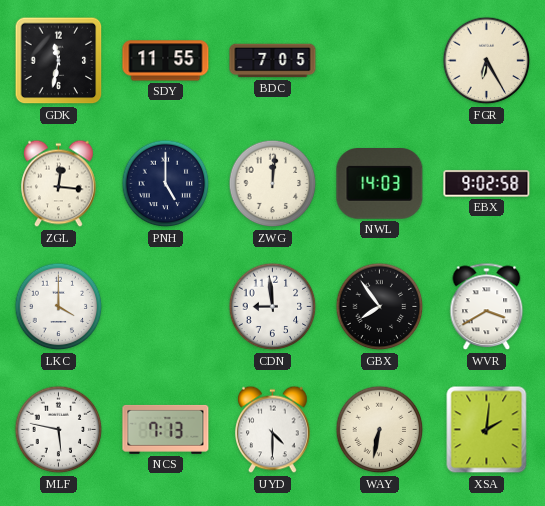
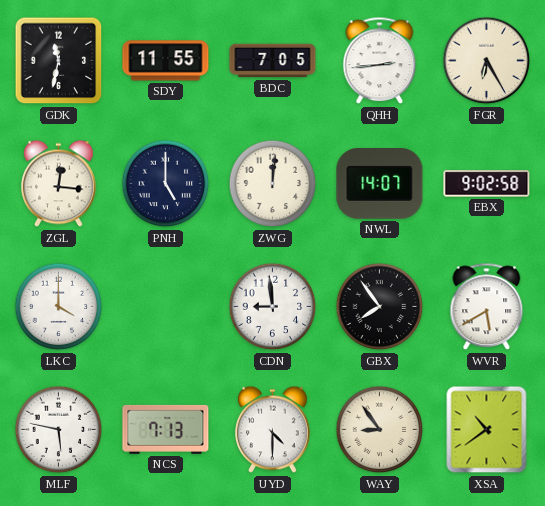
QHH: none -> 2:44
NWL: 14:03 -> 14:07
WVR: 3:40 -> 5:40
WAY: 6:32 -> 8:54
XSA: 2:01 -> 10:39
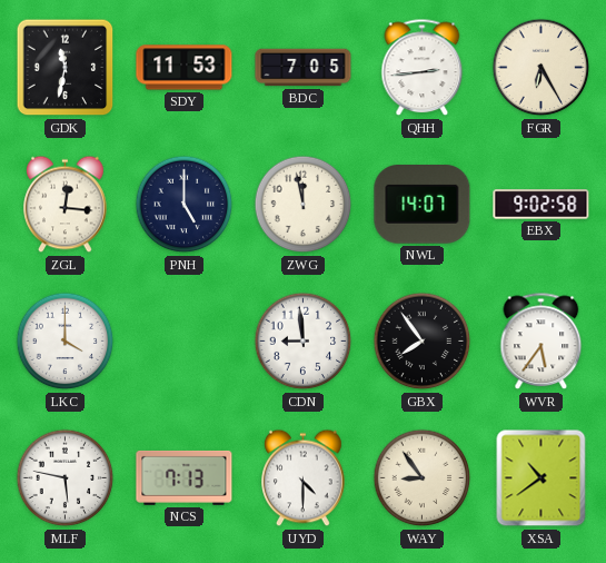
SDY: 11:55 -> 11:53
ZWG: 12:01 -> 11:58
WVR: 5:40 -> 5:36
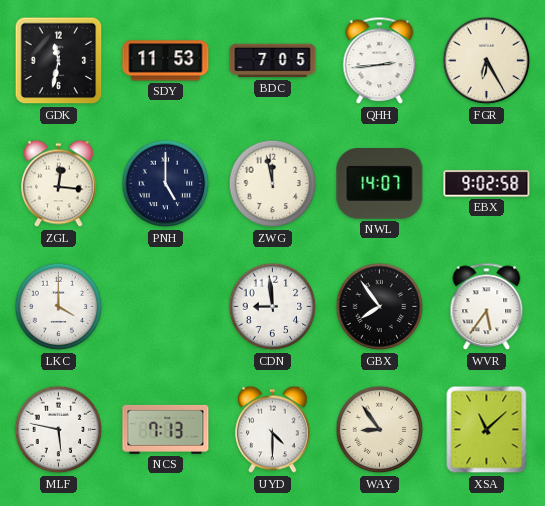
XSA: 10:39 -> 11:08
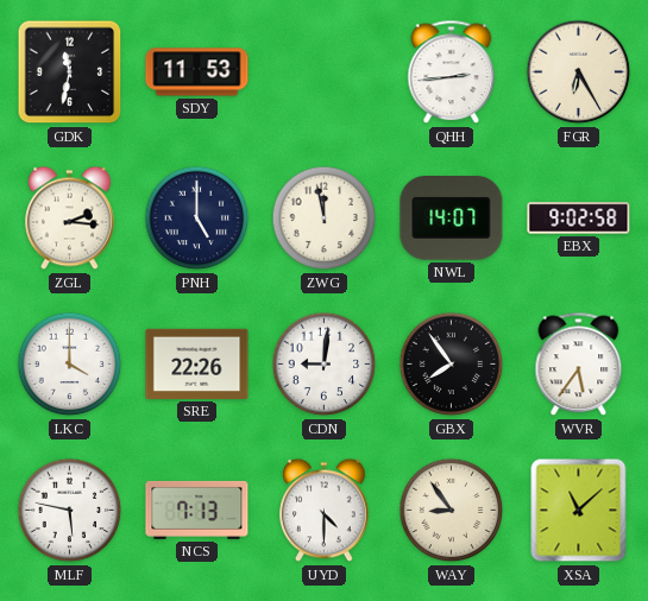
BDC: 7:05 -> none
ZGL: 12:16 -> 2:16
SRE: none -> 22:26
CDN: 8:59 -> 9:01
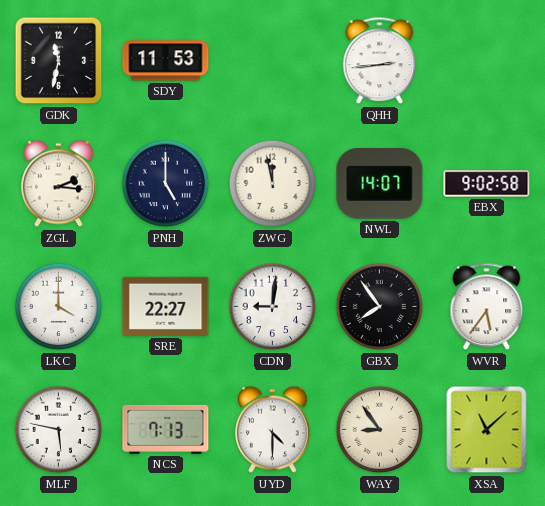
FGR: 6:25 -> none
SRE: 22:26 -> 22:27
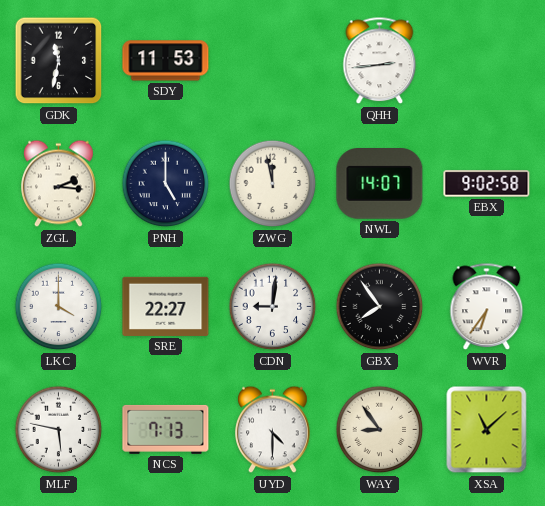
WVR: 5:36 -> 6:36
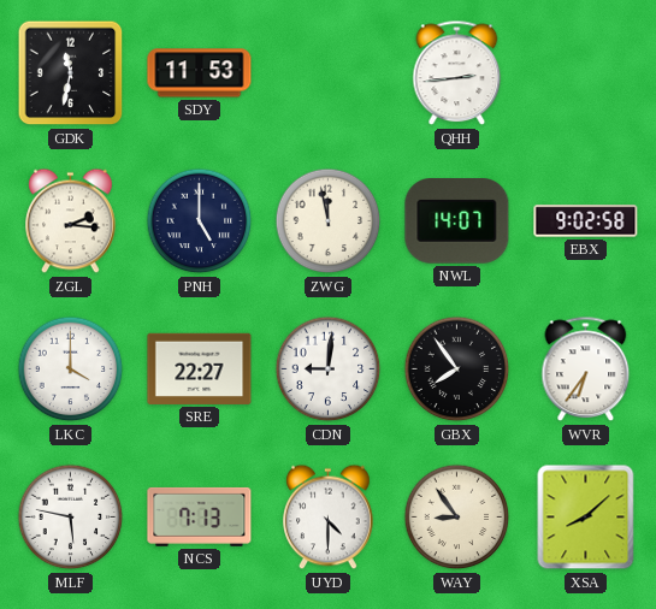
XSA: 11:08 -> 8:08
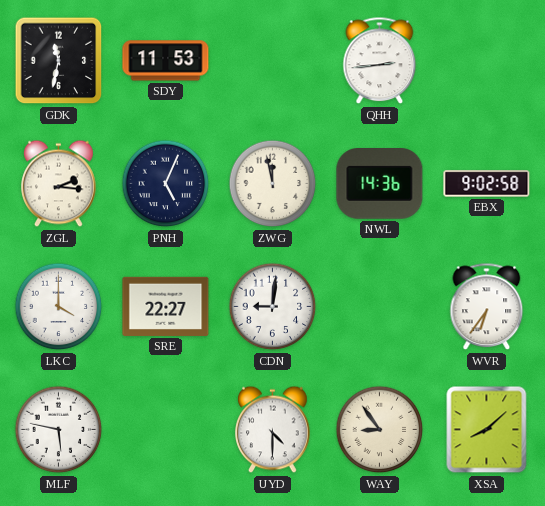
PNH: 5:00 -> 5:04
NWL: 14:07 -> 14:36
GBX: 7:54 -> none
NCS: 7:13 -> none
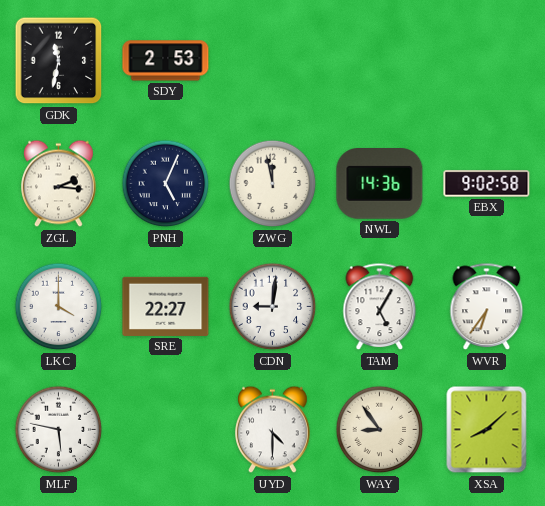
SDY: 11:53 -> 2:53
QHH: 2:44 -> none
TAM: none -> 5:05
